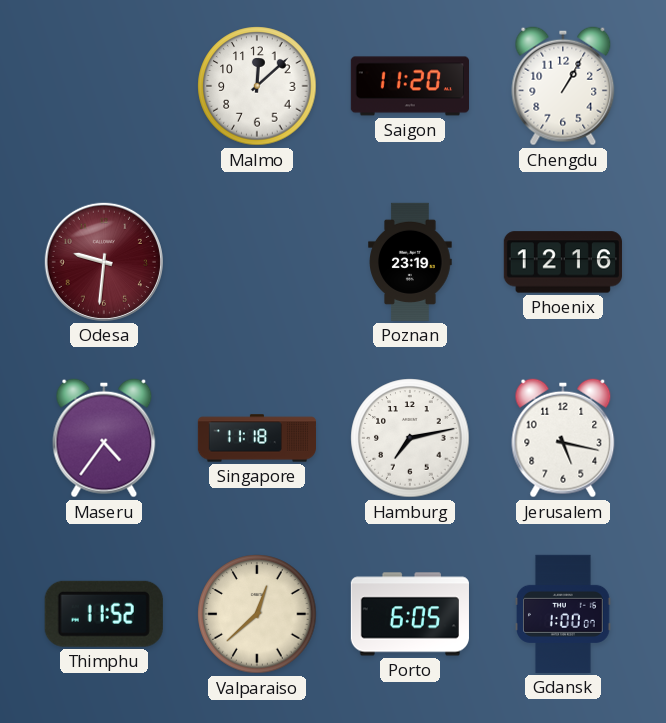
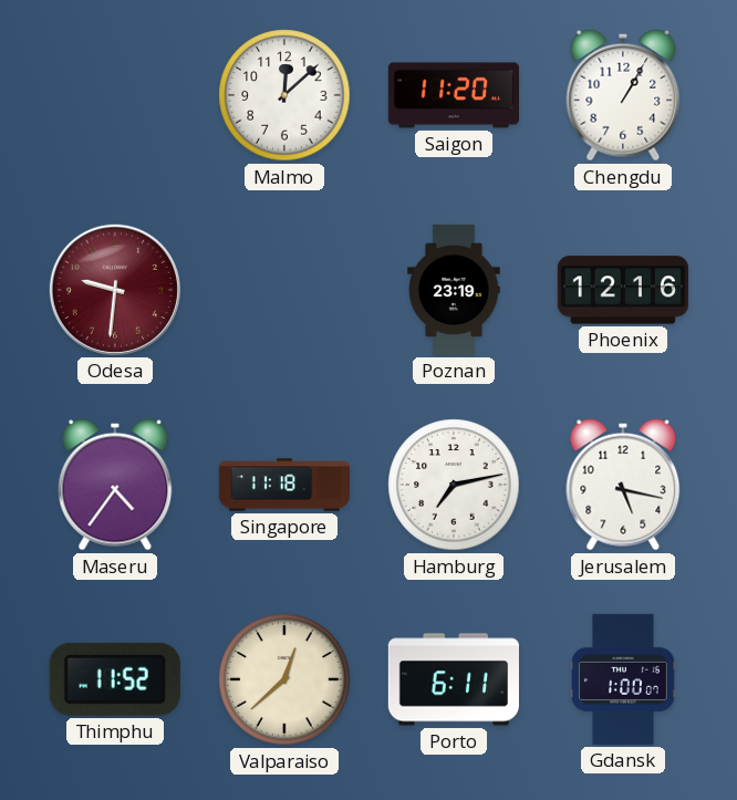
Porto: 6:05 -> 6:11
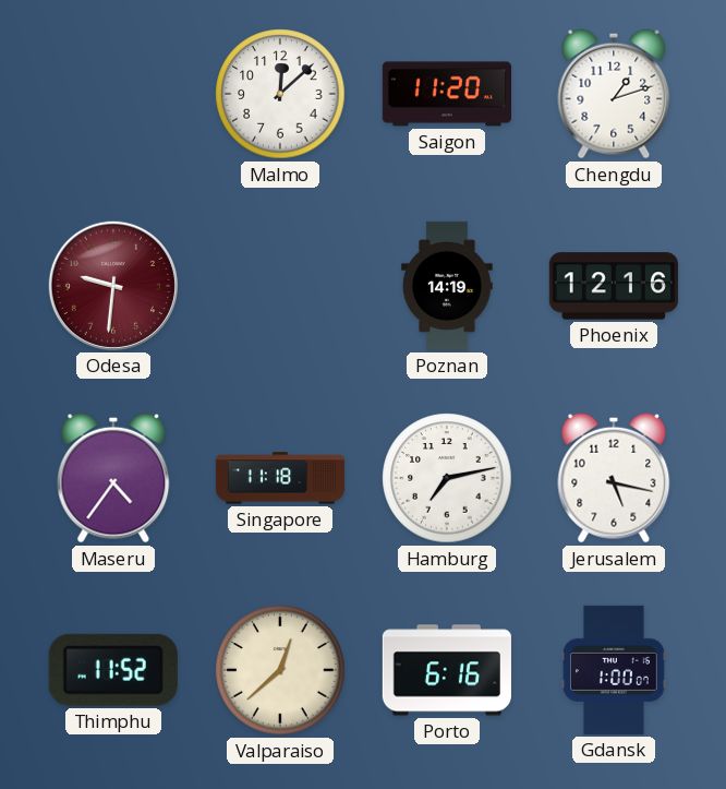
Chengdu: 1:05 -> 1:12
Poznan: 23:19 -> 14:19
Porto: 6:11 -> 6:16
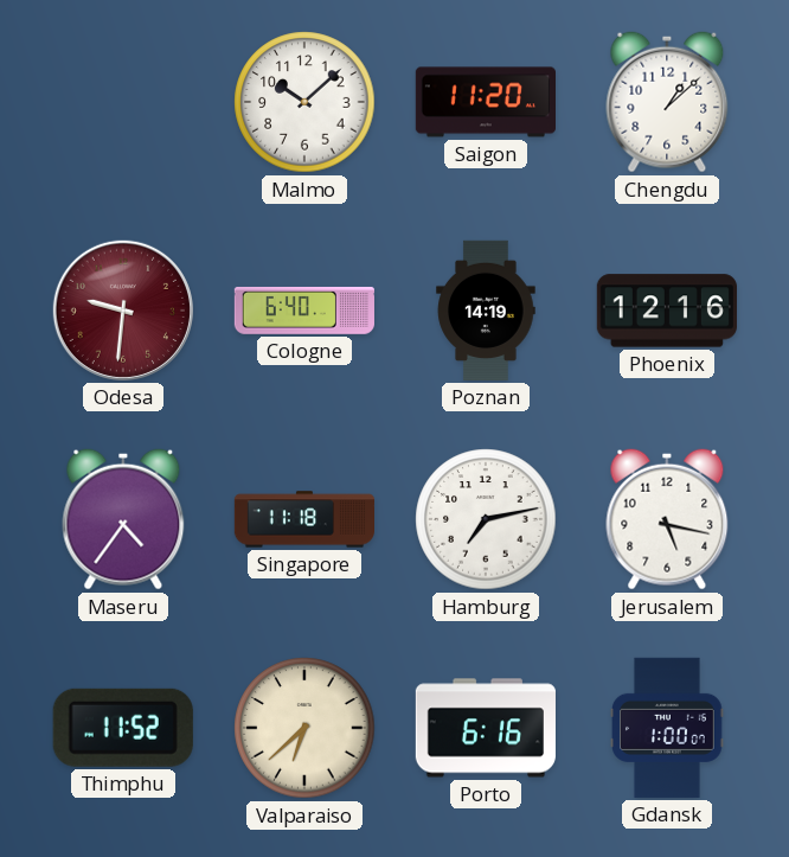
Malmo: 12:08 -> 10:08
Chengdu: 1:12 -> 1:08
Cologne: none -> 6:40
Valparaiso: 12:38 -> 6:38
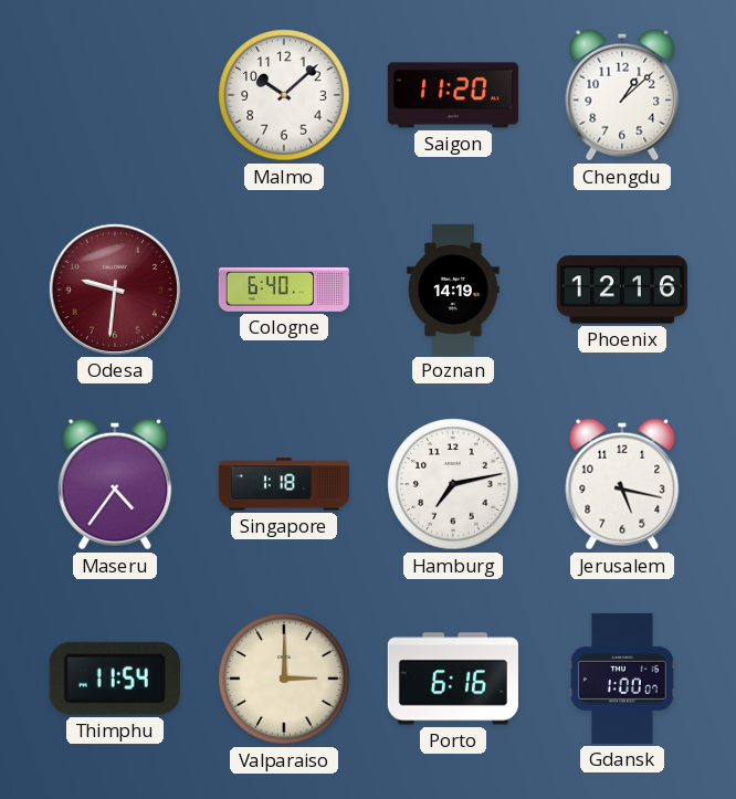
Singapore: 11:18 -> 1:18
Thimphu: 11:52 -> 11:54
Valparaiso: 6:38 -> 3:00
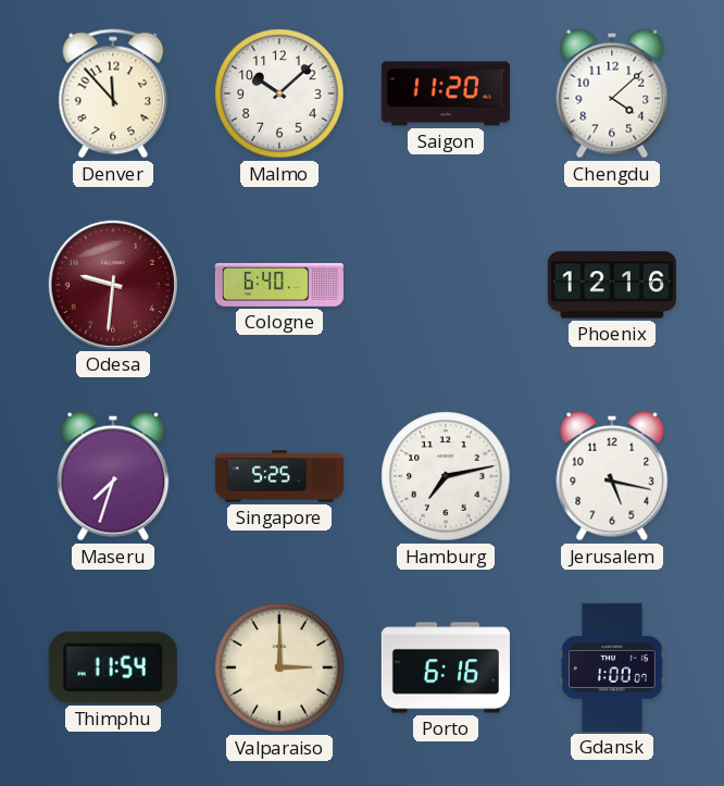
Denver: none -> 11:53
Chengdu: 1:08 -> 4:08
Poznan: 14:19 -> none
Maseru: 4:36 -> 7:33
Singapore: 1:18 -> 5:25
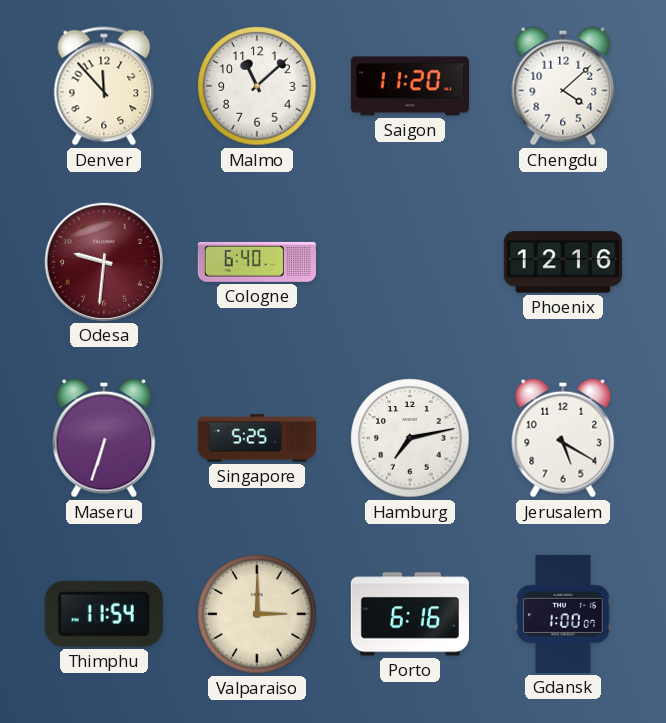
Malmo: 10:08 -> 11:08
Maseru: 7:33 -> 6:33
Jerusalem: 5:17 -> 5:20
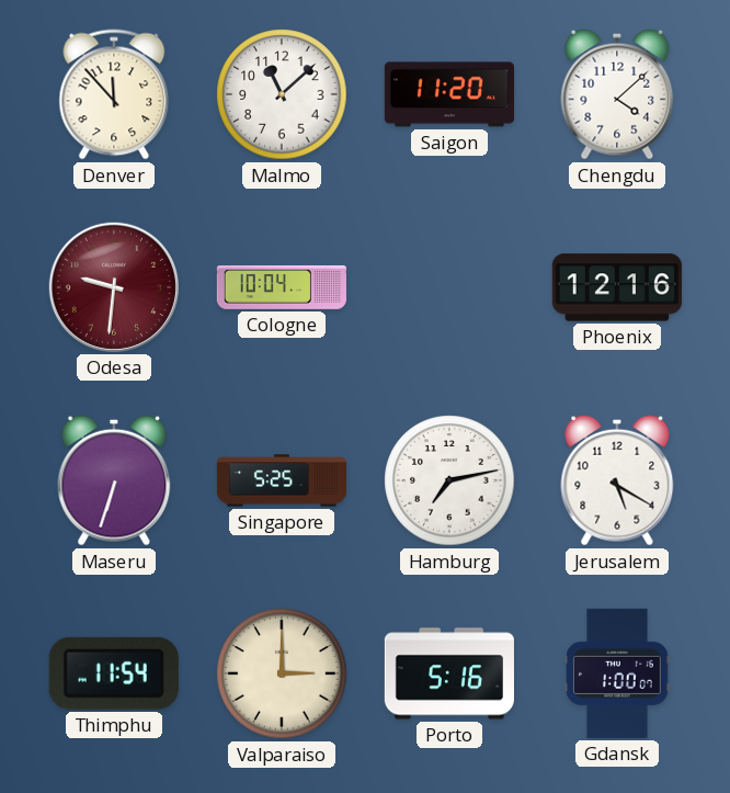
Cologne: 6:40 -> 10:04
Porto: 6:16 -> 5:16
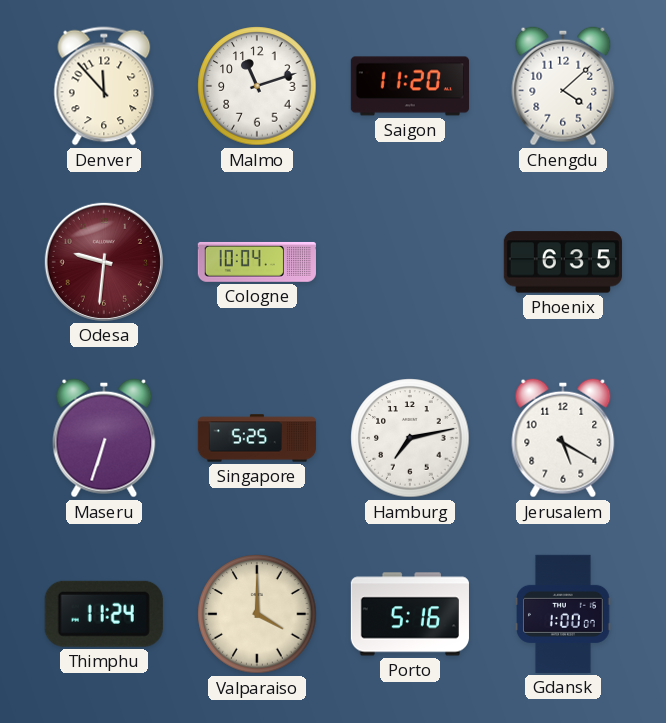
Malmo: 11:08 -> 11:12
Phoenix: 12:16 -> 6:35
Thimphu: 11:54 -> 11:24
Valparaiso: 3:00 -> 4:00
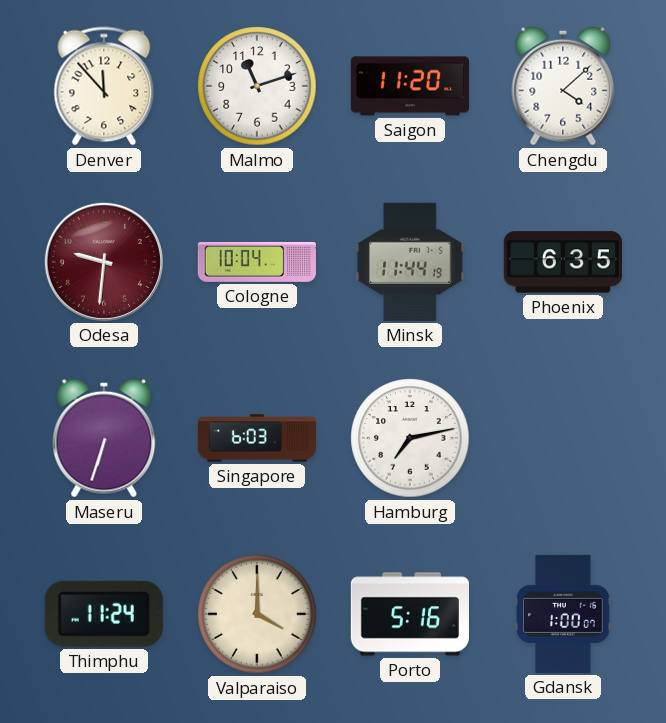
Minsk: none -> 11:44
Singapore: 5:25 -> 6:03
Jerusalem: 5:20 -> none
